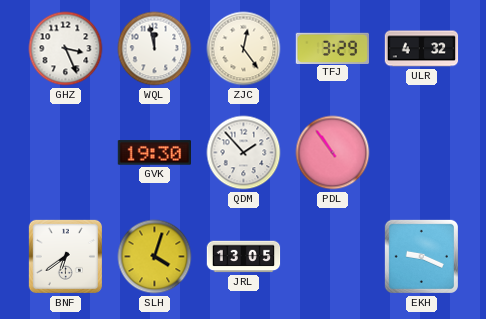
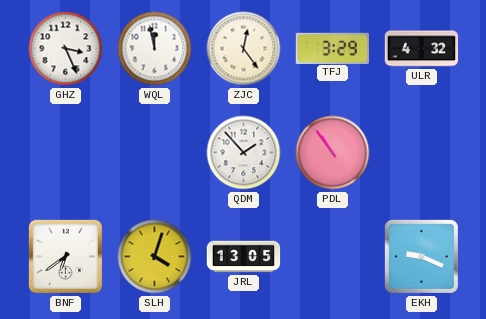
GVK: 19:30 -> none
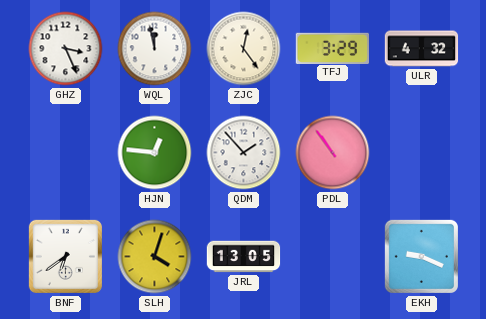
HJN: none -> 12:46
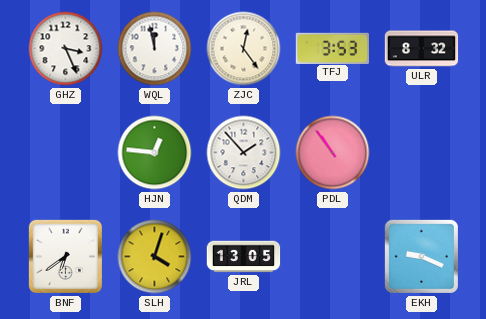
TFJ: 3:29 -> 3:53
ULR: 4:32 -> 8:32
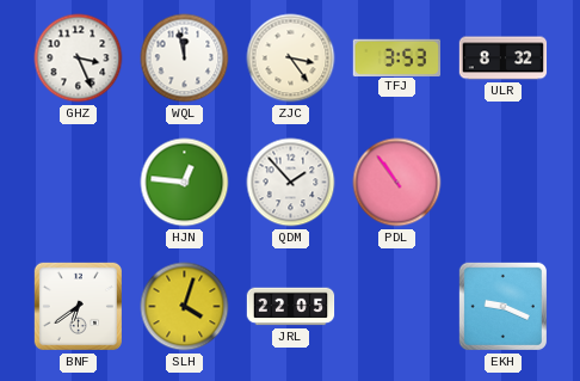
ZJC: 12:24 -> 3:24
JRL: 13:05 -> 22:05
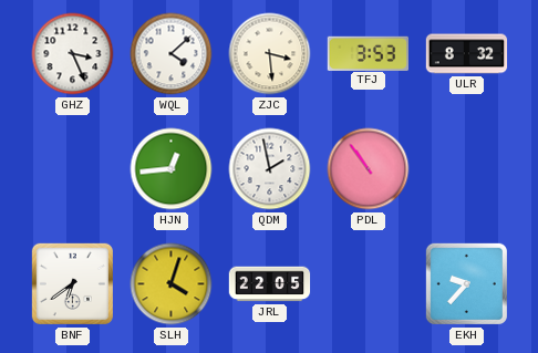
WQL: 11:58 -> 4:08
ZJC: 3:24 -> 3:29
HJN: 12:46 -> 12:44
QDM: 1:53 -> 1:58
EKH: 9:19 -> 9:37
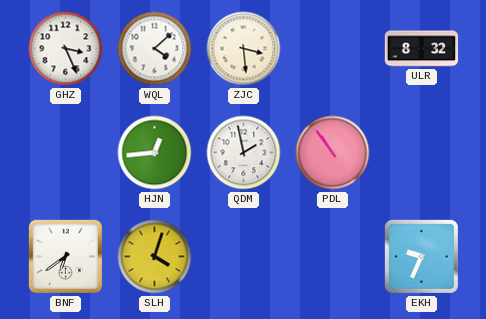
TFJ: 3:53 -> none
JRL: 22:05 -> none
EKH: 9:37 -> 9:34
